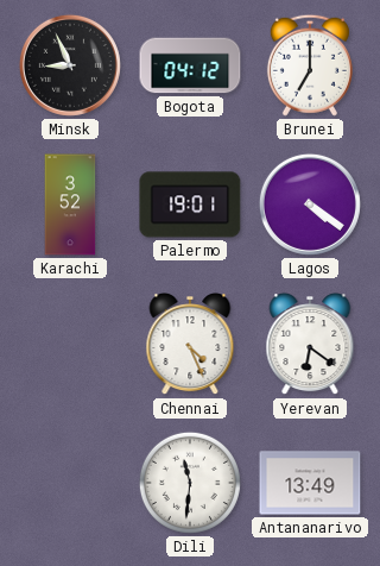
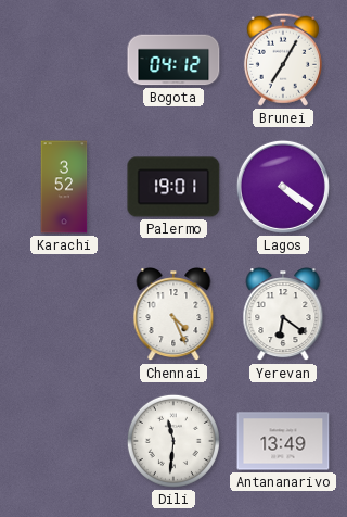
Minsk: 8:56 -> none
Brunei: 7:00 -> 7:05
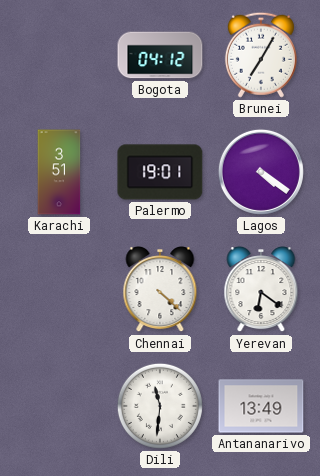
Karachi: 3:52 -> 3:51
Chennai: 4:26 -> 4:22
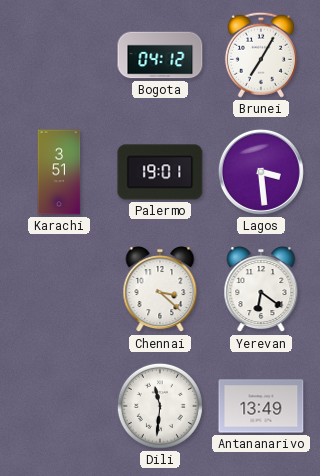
Lagos: 4:21 -> 3:29
Chennai: 4:22 -> 3:22
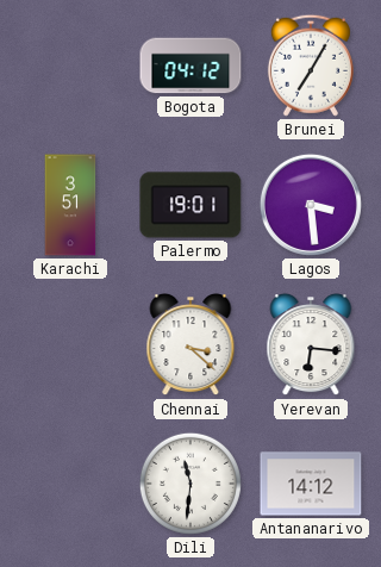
Yerevan: 6:21 -> 6:16
Antananarivo: 13:49 -> 14:12
